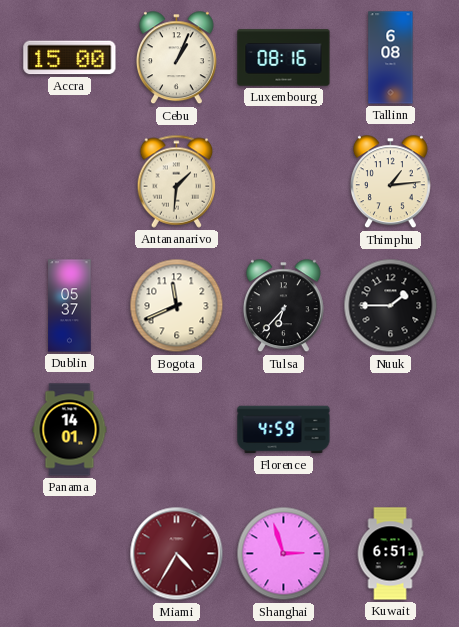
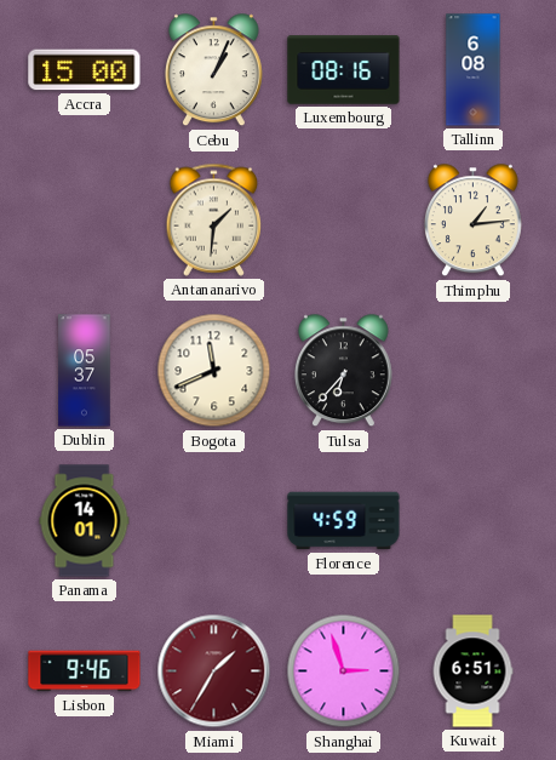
Nuuk: 1:45 -> none
Lisbon: none -> 9:46
Miami: 4:35 -> 1:35
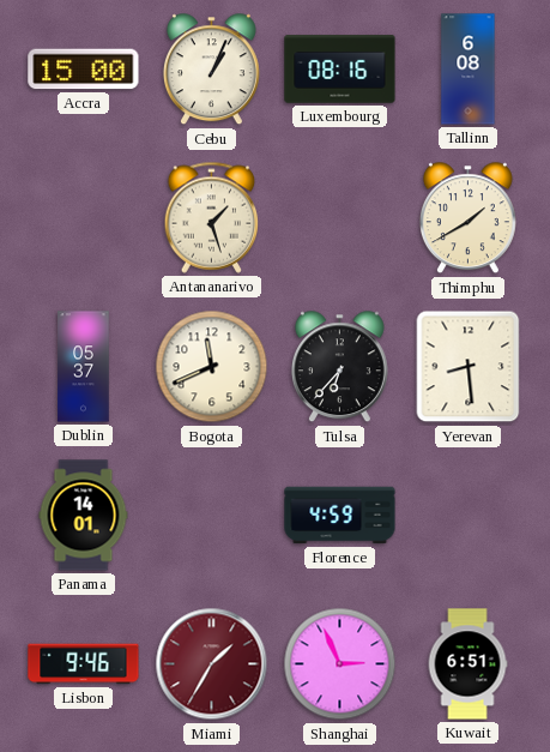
Antananarivo: 1:31 -> 1:27
Thimphu: 1:14 -> 1:40
Yerevan: none -> 8:29
Shanghai: 2:57 -> 2:56
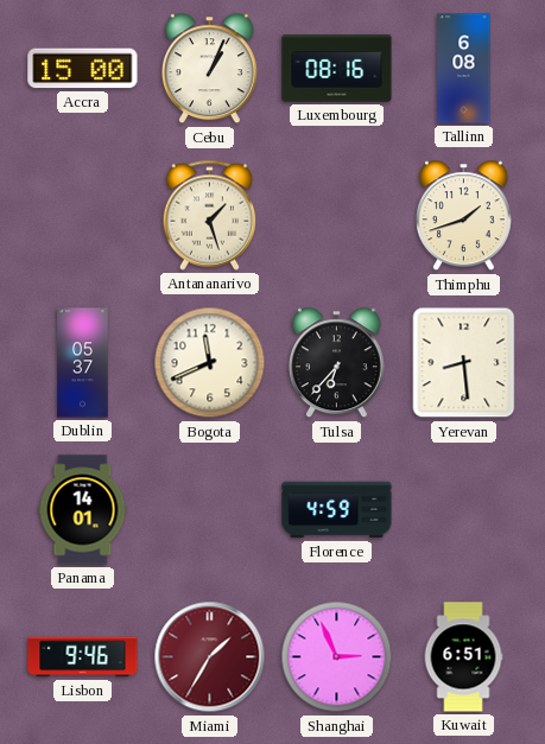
Thimphu: 1:40 -> 1:42
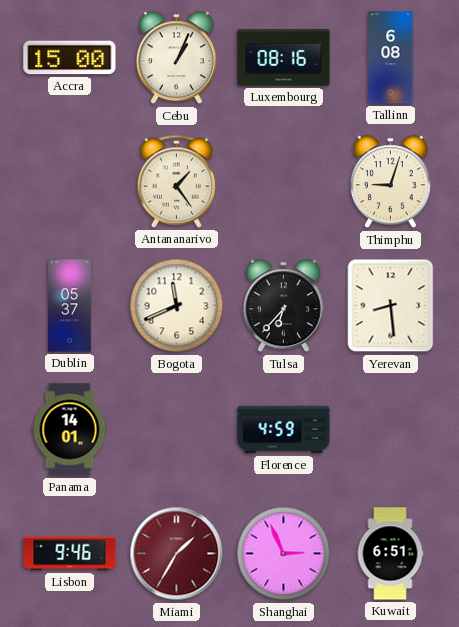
Antananarivo: 1:27 -> 1:24
Thimphu: 1:42 -> 9:03
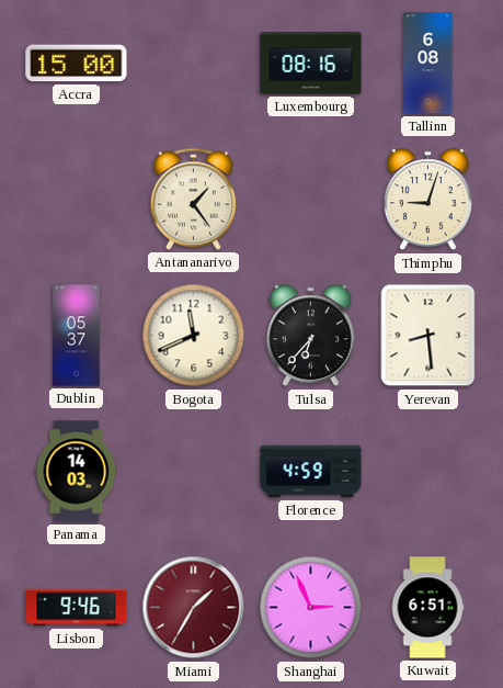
Cebu: 1:04 -> none
Panama: 14:01 -> 14:03
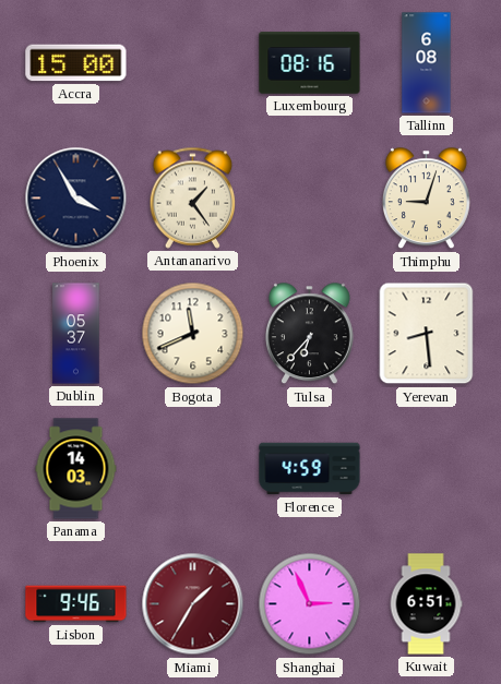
Phoenix: none -> 3:55
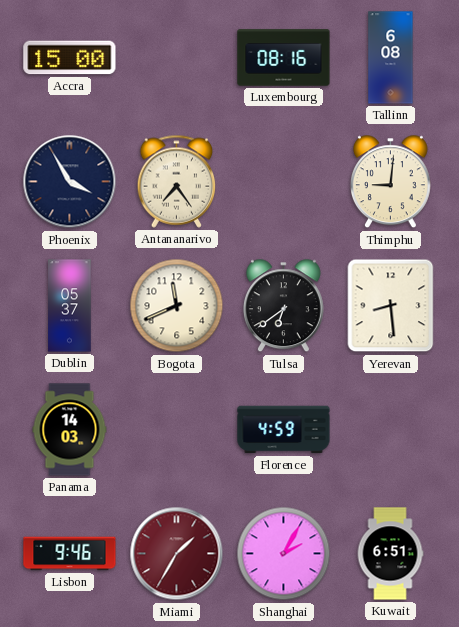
Antananarivo: 1:24 -> 7:24
Thimphu: 9:03 -> 9:01
Tulsa: 6:37 -> 6:39
Shanghai: 2:56 -> 2:05
